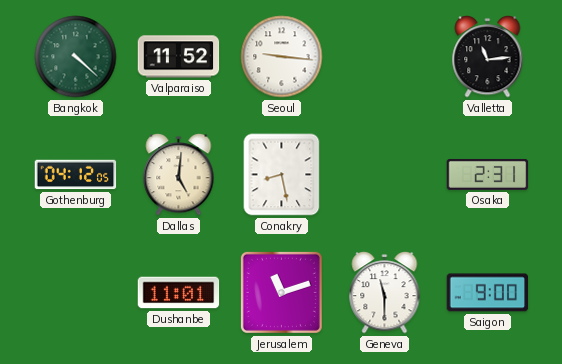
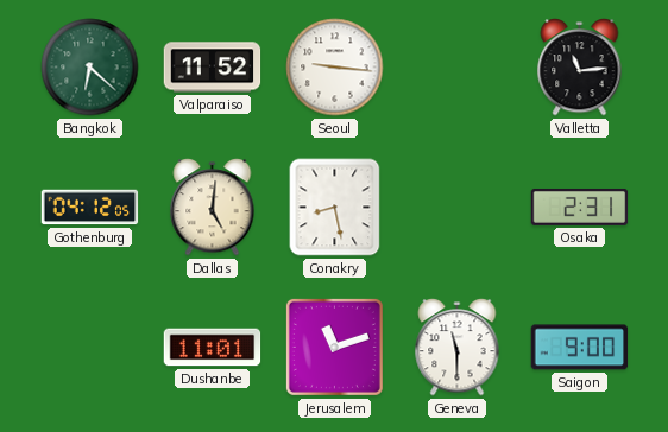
Bangkok: 4:22 -> 6:22
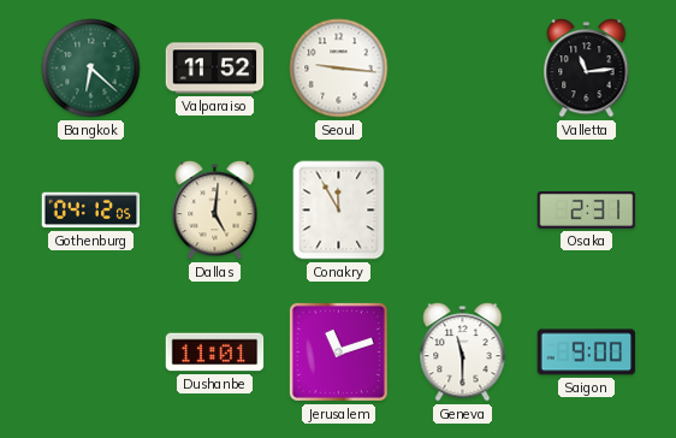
Conakry: 8:28 -> 11:55
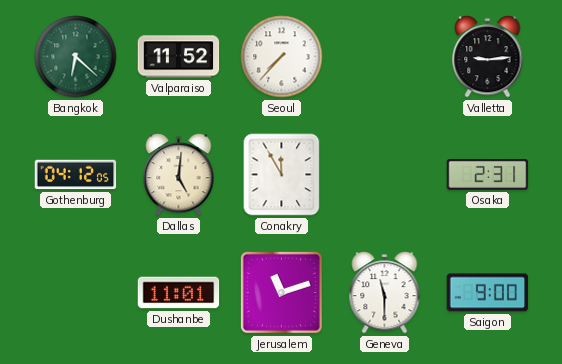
Seoul: 9:16 -> 7:37
Valletta: 11:14 -> 9:14
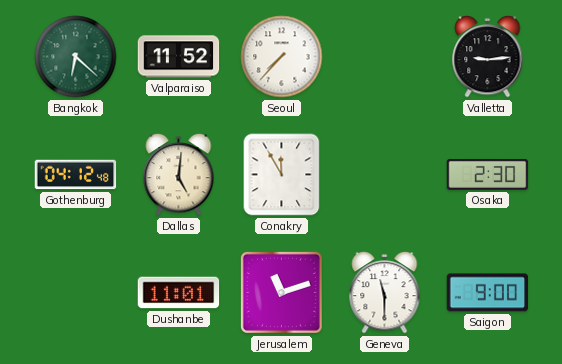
Gothenburg: 04:12:05 -> 04:12:48
Osaka: 2:31 -> 2:30
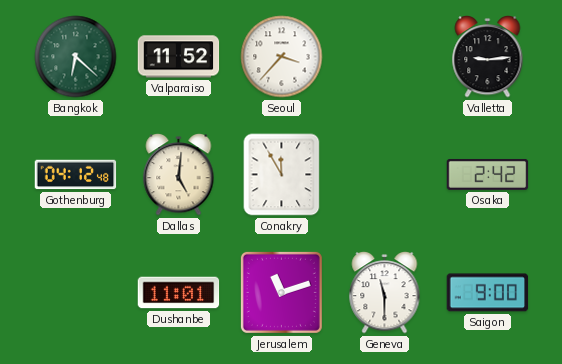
Seoul: 7:37 -> 3:37
Osaka: 2:30 -> 2:42
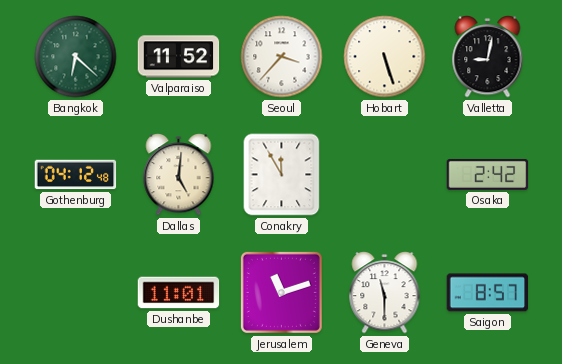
Hobart: none -> 5:27
Valletta: 9:14 -> 9:02
Saigon: 9:00 -> 8:57
